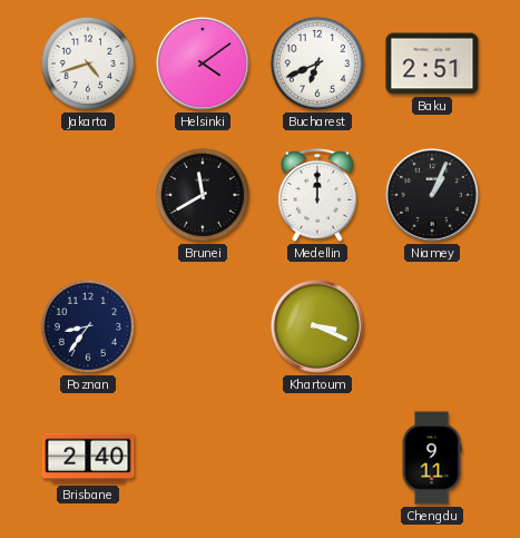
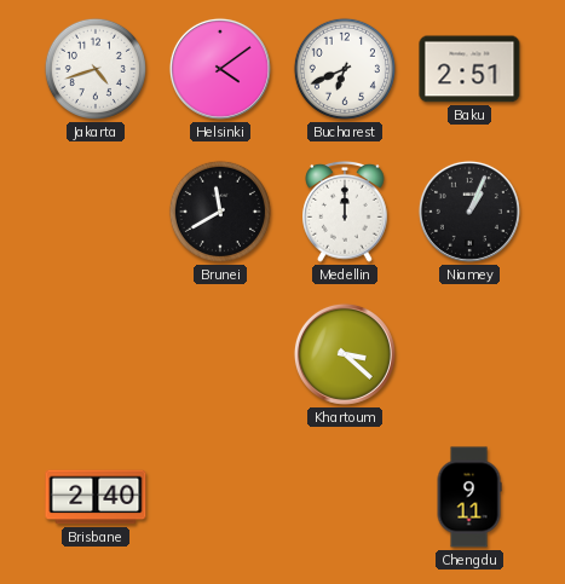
Poznan: 8:36 -> none
Khartoum: 3:19 -> 3:22
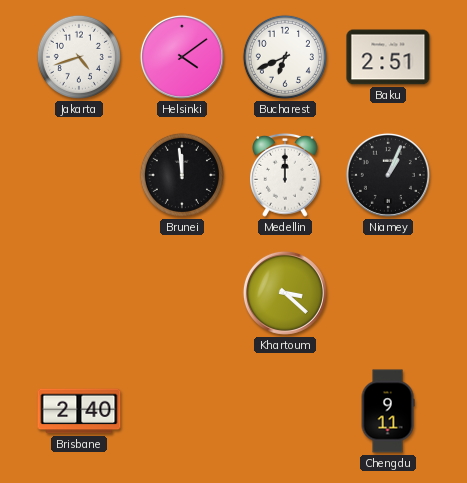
Brunei: 11:40 -> 11:59
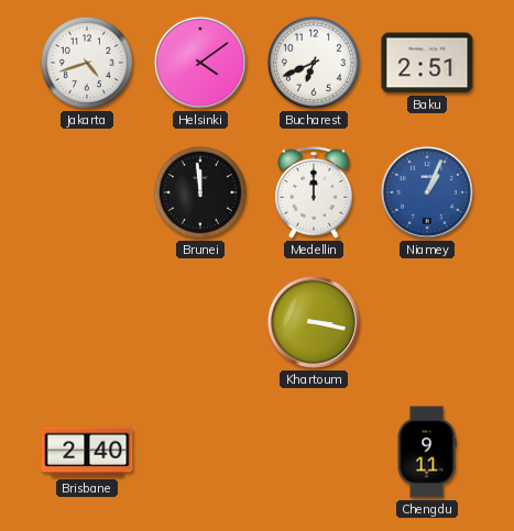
Niamey dial: black -> blue
Khartoum: 3:22 -> 3:17
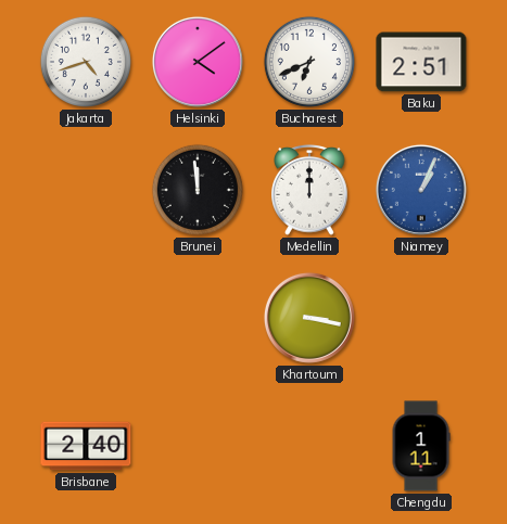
Chengdu: 9:11 -> 1:11
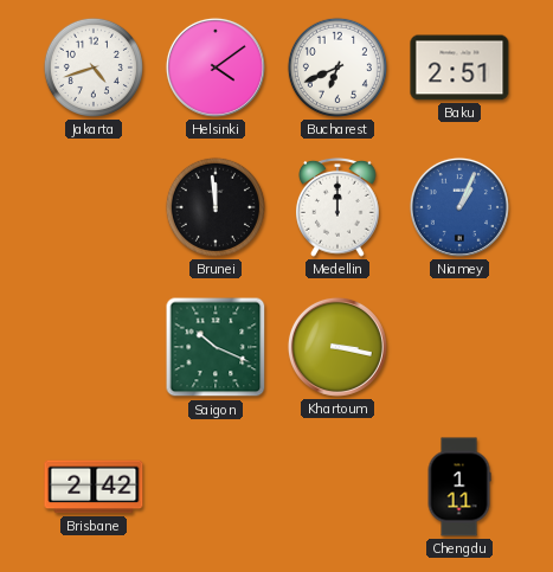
Saigon: none -> 10:19
Brisbane: 2:40 -> 2:42
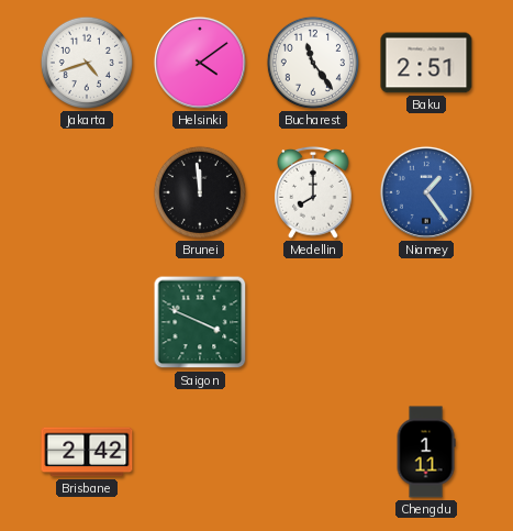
Bucharest: 6:41 -> 11:24
Medellin: 12:00 -> 8:00
Niamey: 1:04 -> 1:24
Saigon: 10:19 -> 3:49
Khartoum: 3:17 -> none
